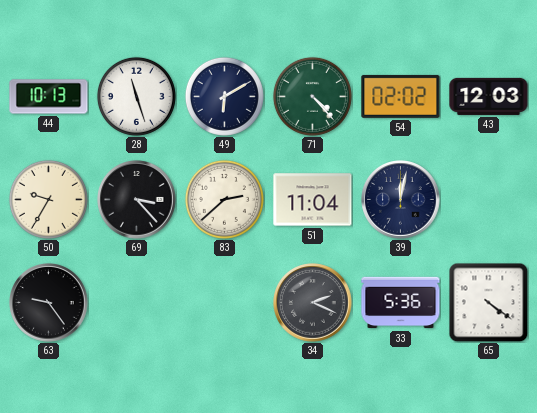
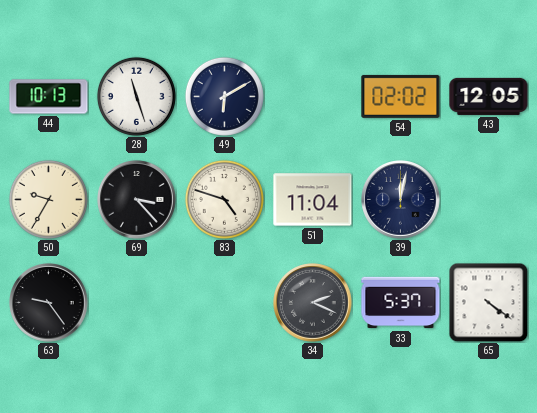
71: 4:23 -> none
43: 12:03 -> 12:05
83: 2:38 -> 4:48
33: 5:36 -> 5:37
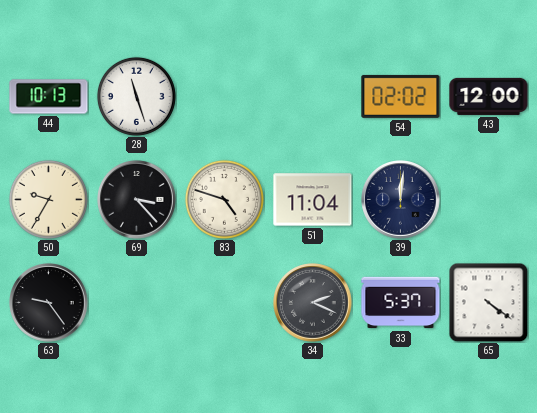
49: 6:10 -> none
43: 12:05 -> 12:00
39: 12:02 -> 12:01
